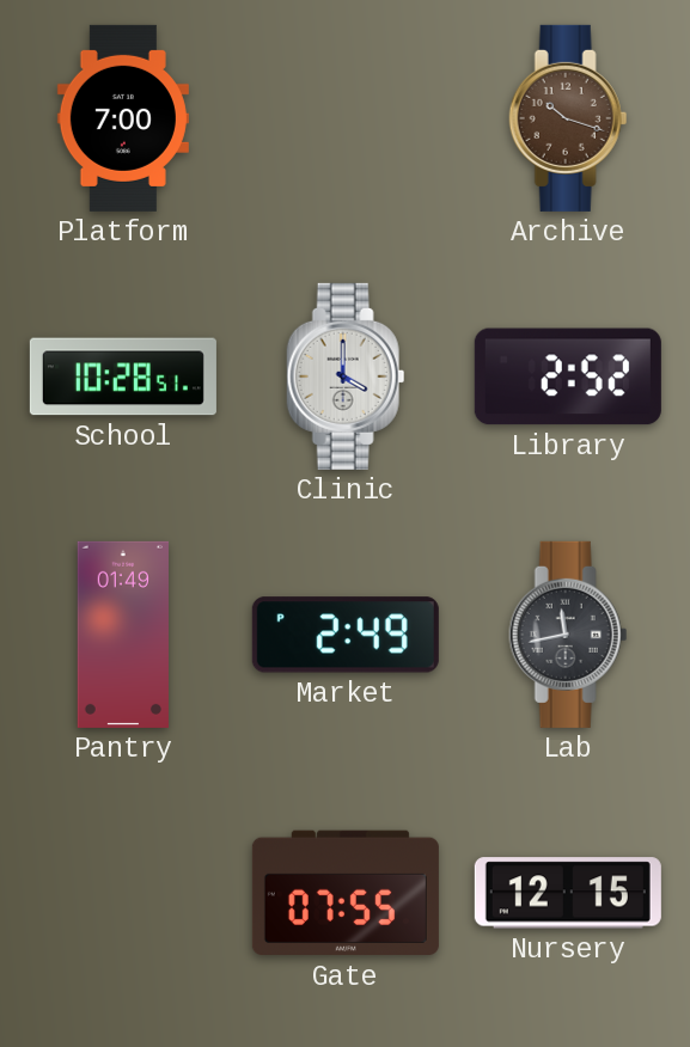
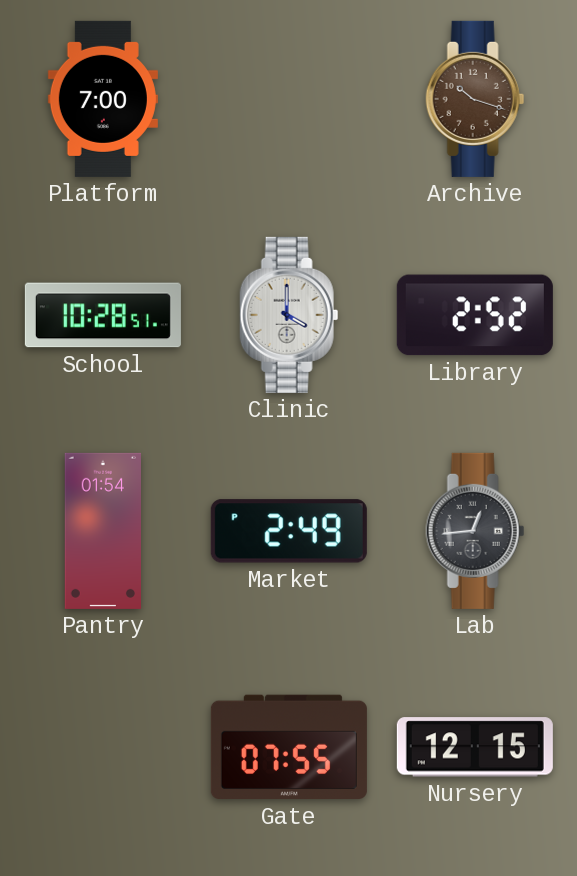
Pantry: 01:49 -> 01:54
Lab: 11:43 -> 12:44
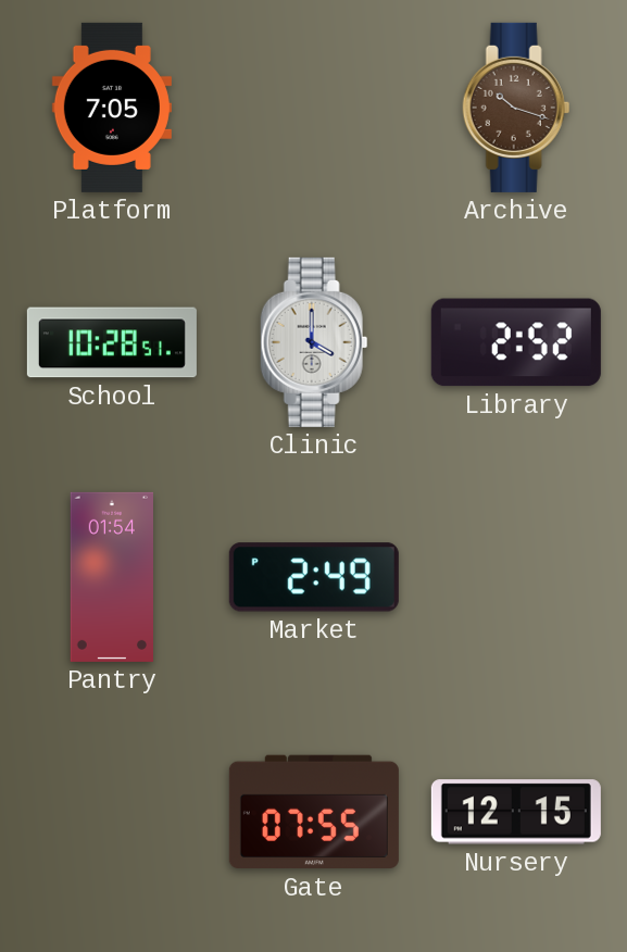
Platform: 7:00 -> 7:05
Lab: 12:44 -> none
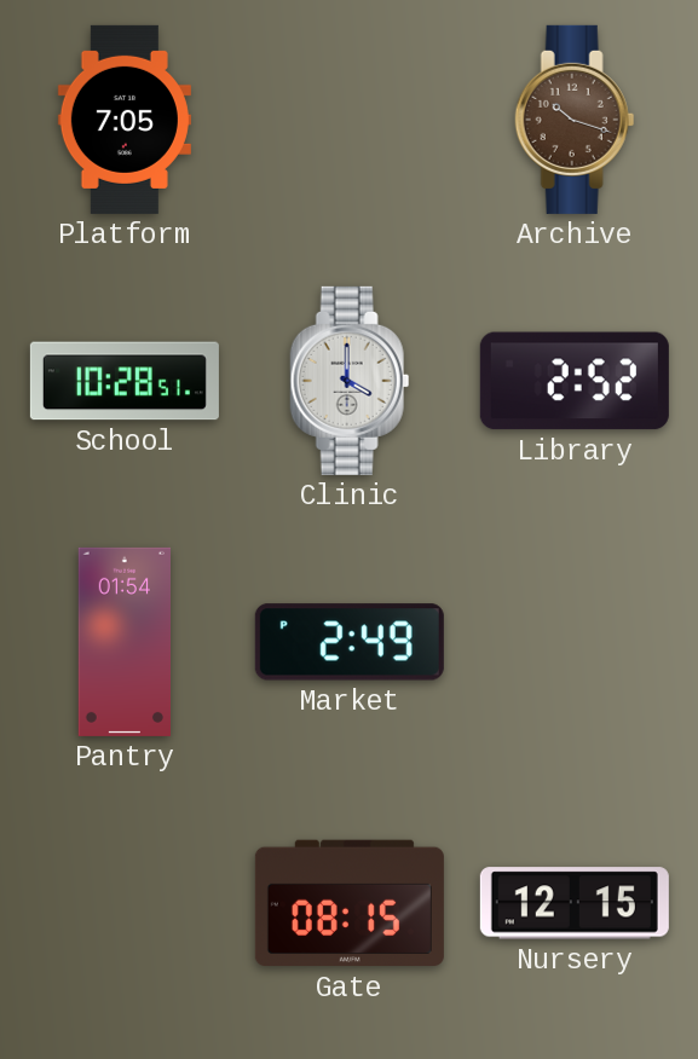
Gate: 07:55 -> 08:15
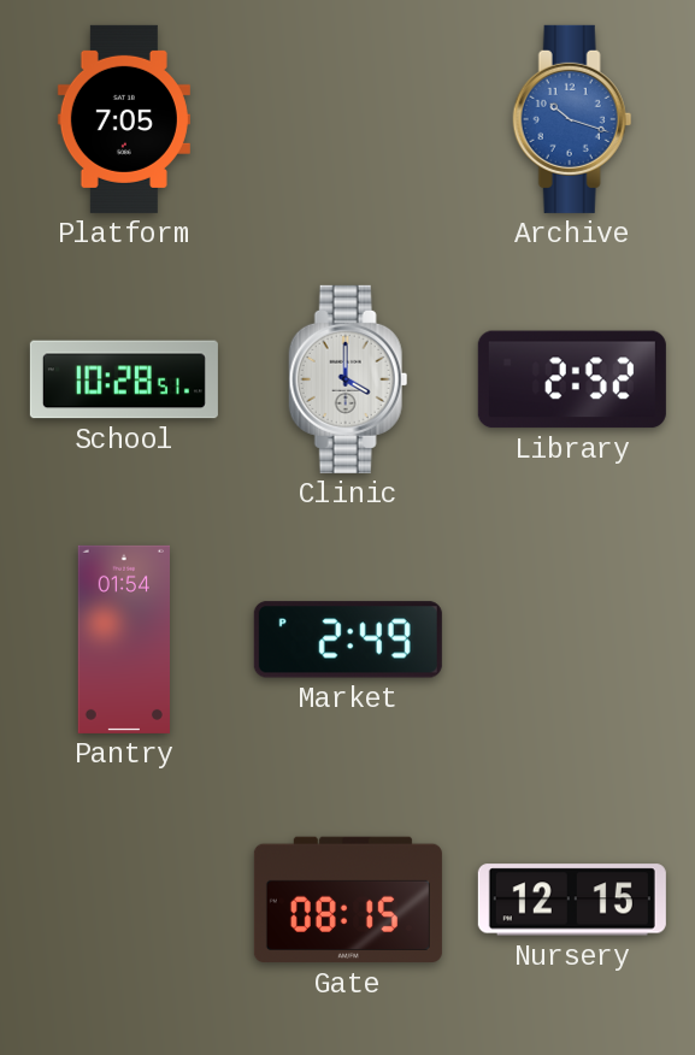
Archive dial: brown -> blue
